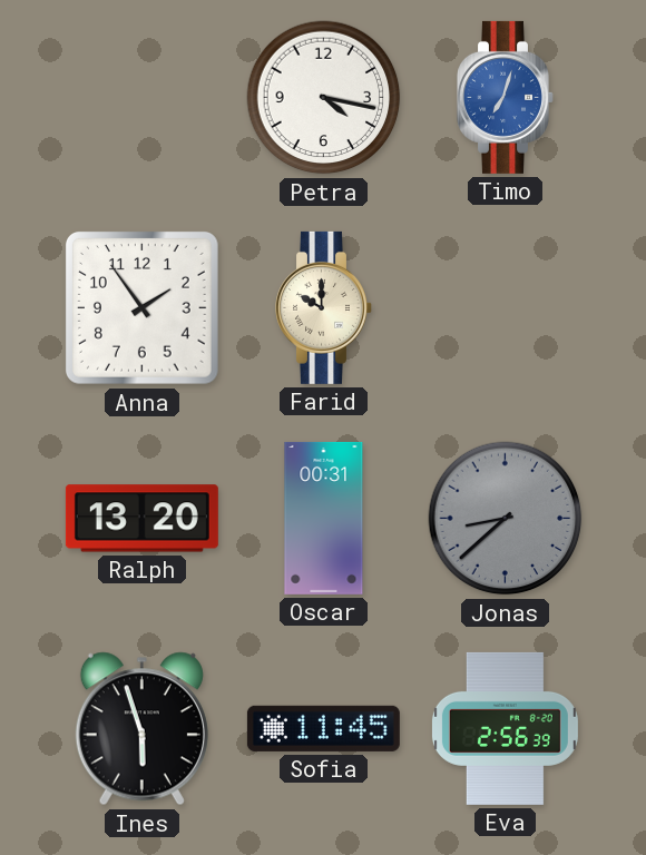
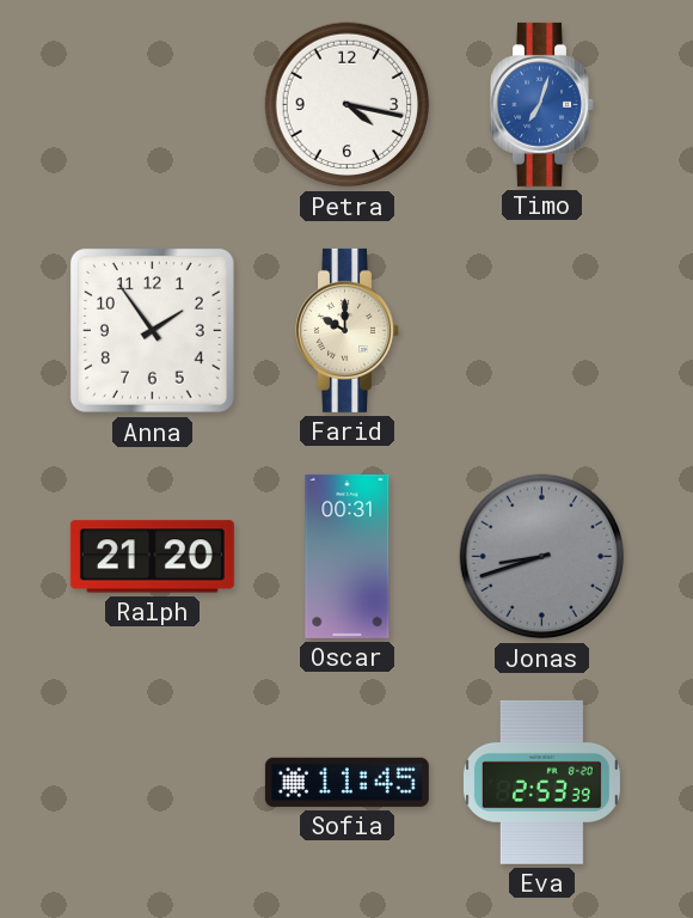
Ralph: 13:20 -> 21:20
Jonas: 8:38 -> 8:42
Ines: 5:57 -> none
Eva: 2:56 -> 2:53
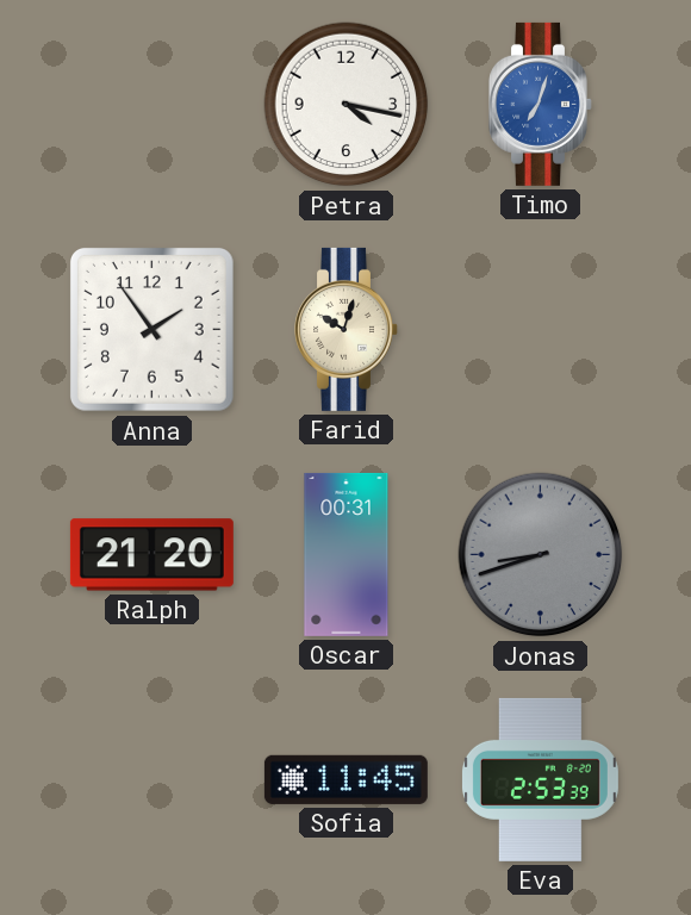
Farid: 10:00 -> 10:03
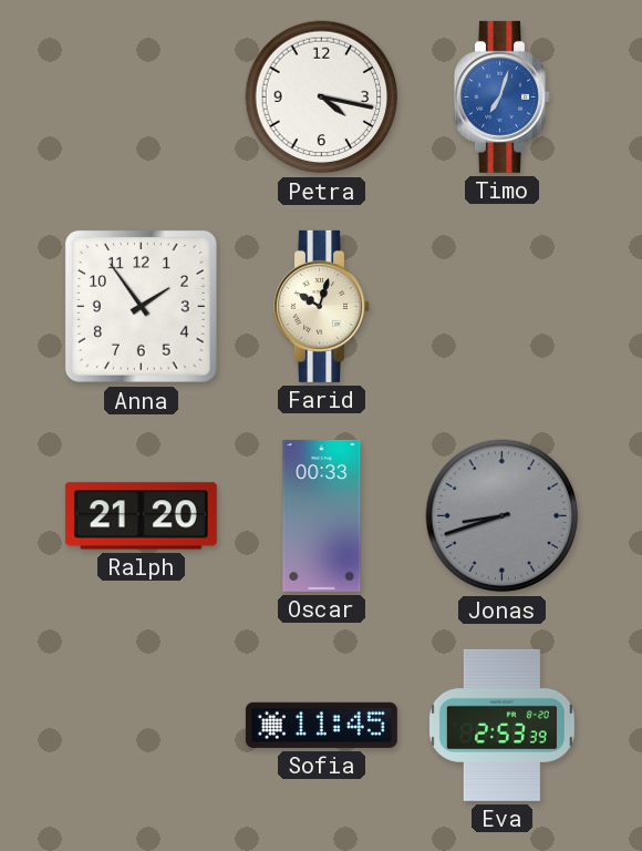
Oscar: 00:31 -> 00:33
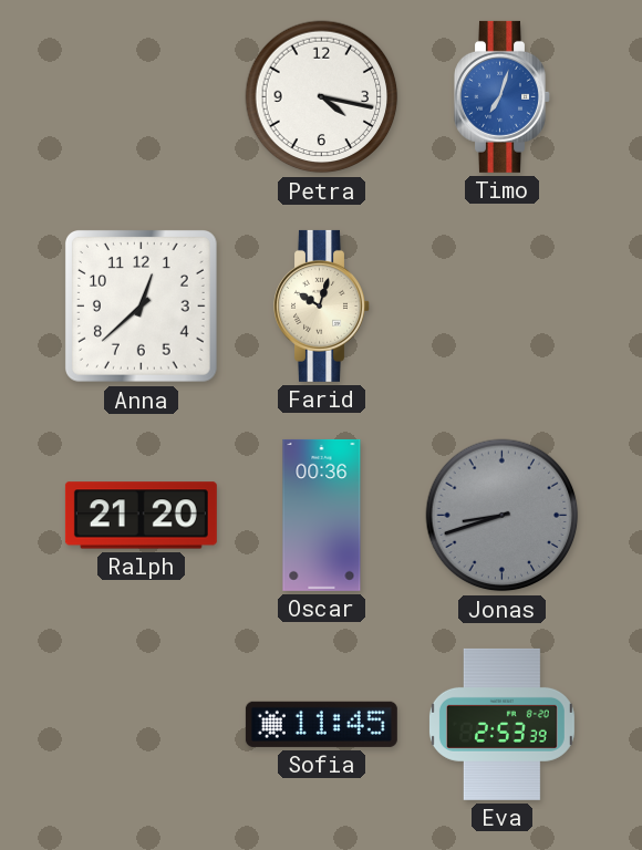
Anna: 1:54 -> 12:38
Oscar: 00:33 -> 00:36
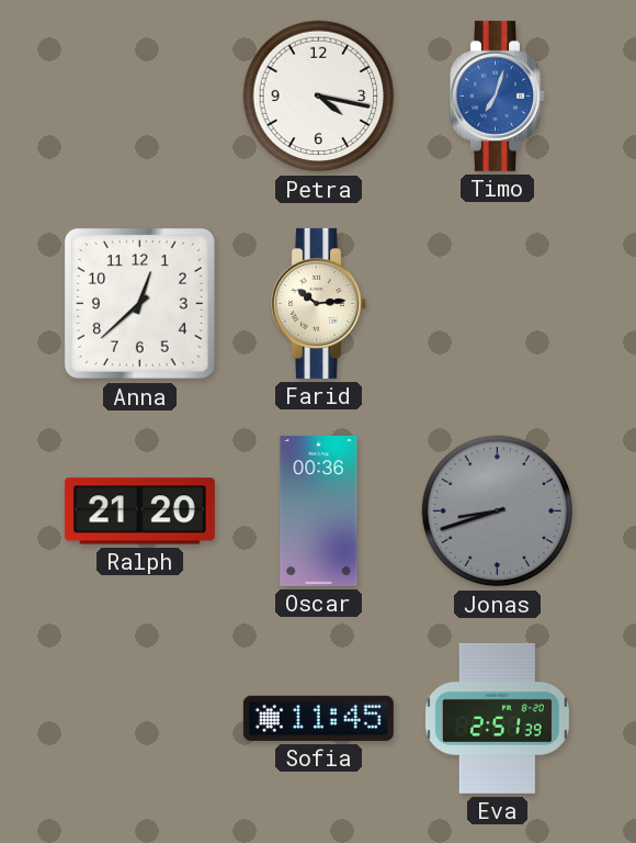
Farid: 10:03 -> 10:14
Eva: 2:53 -> 2:51
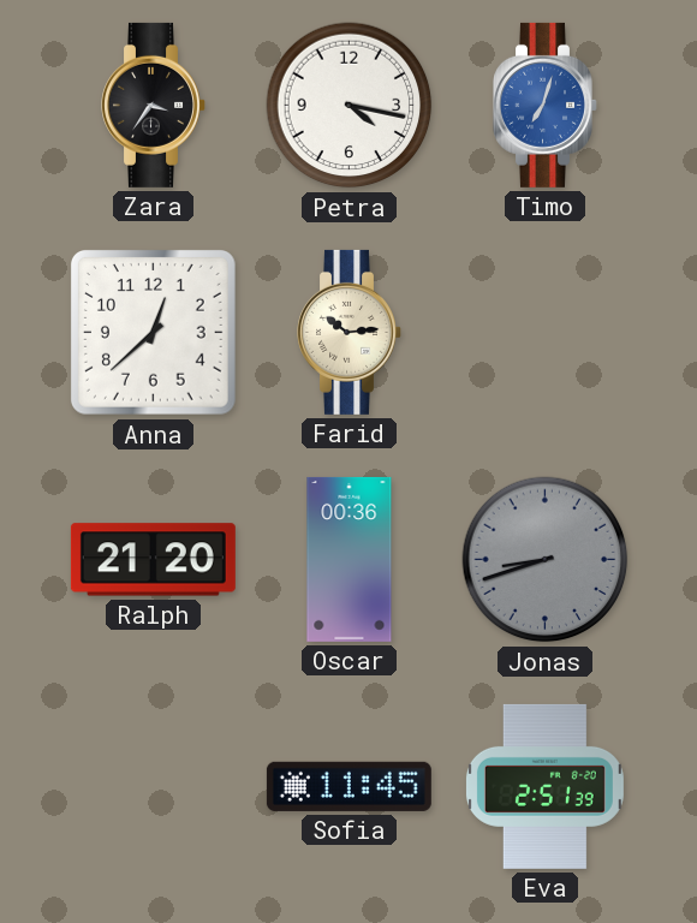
Zara: none -> 3:36
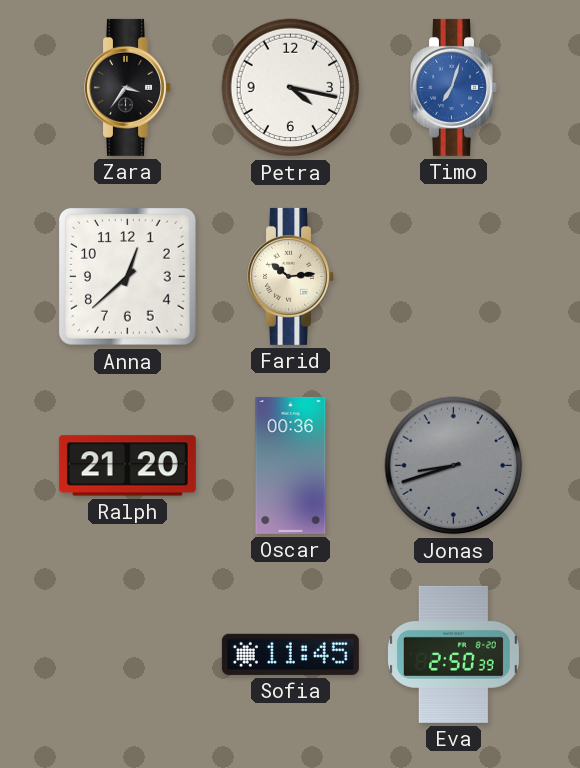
Eva: 2:51 -> 2:50
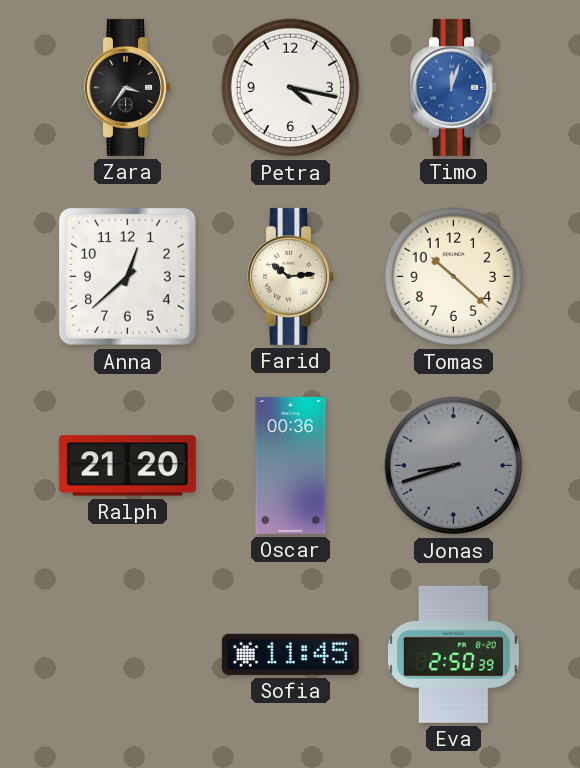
Timo: 7:03 -> 12:03
Tomas: none -> 10:22
